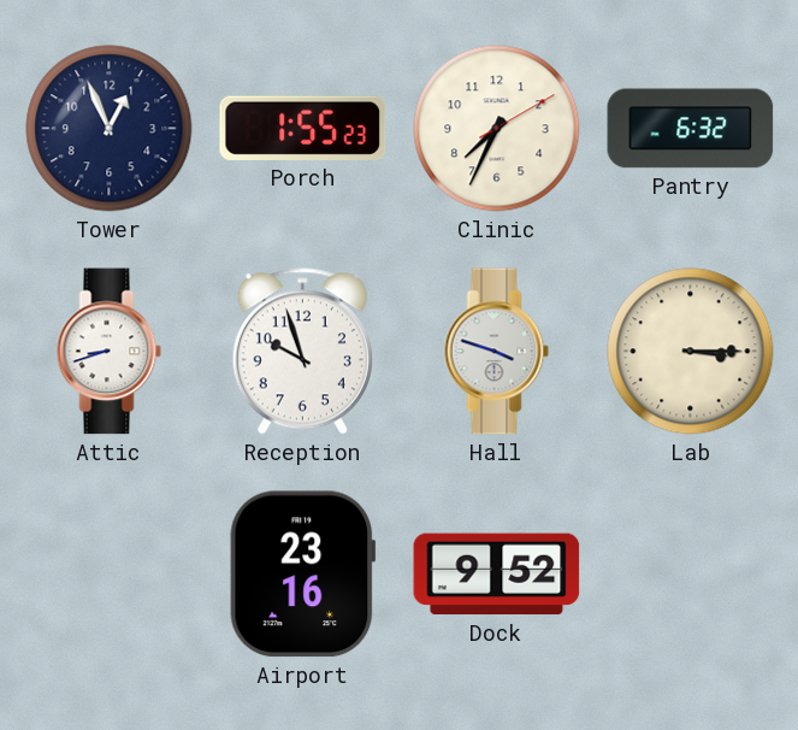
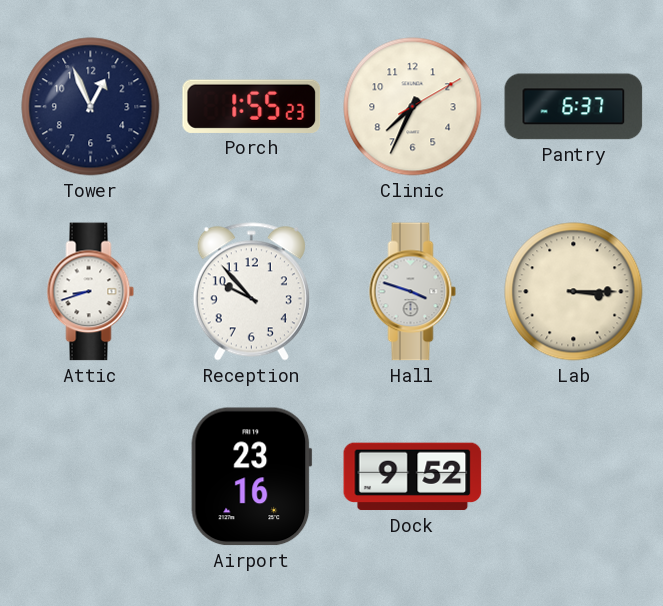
Pantry: 6:32 -> 6:37
Reception: 9:57 -> 9:53
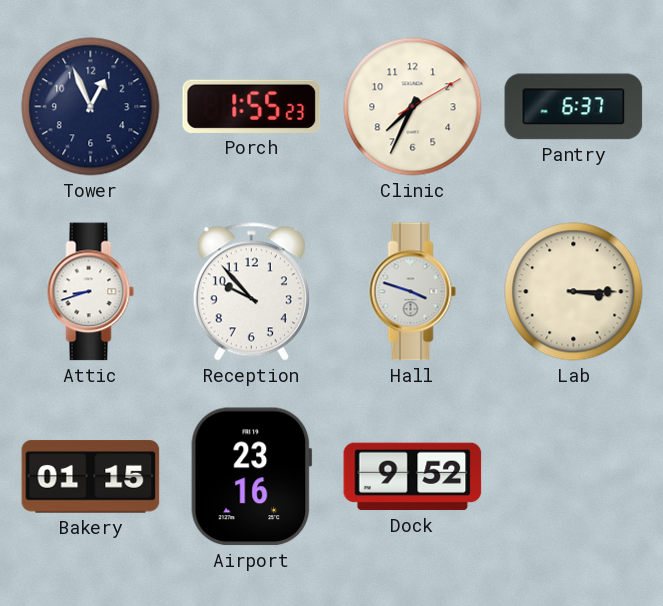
Bakery: none -> 01:15
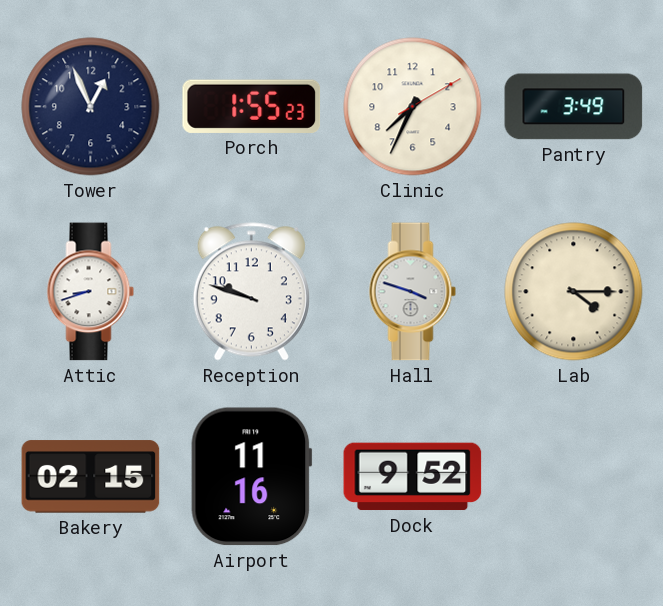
Pantry: 6:37 -> 3:49
Reception: 9:53 -> 9:48
Lab: 3:15 -> 4:15
Bakery: 01:15 -> 02:15
Airport: 23:16 -> 11:16
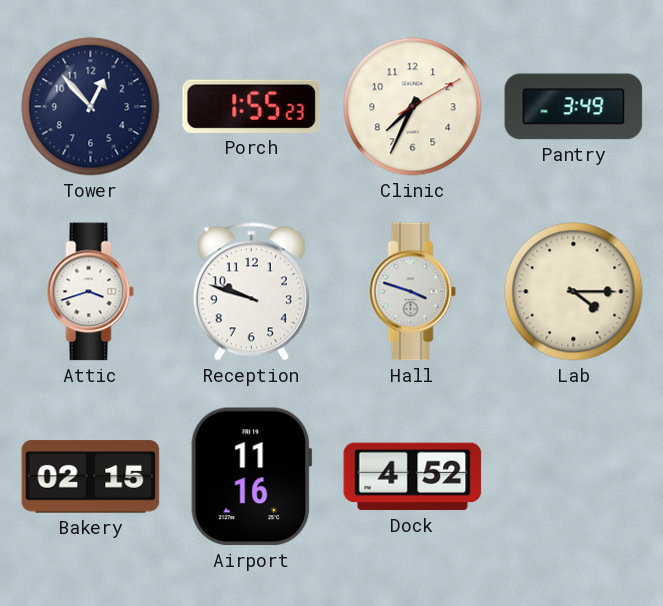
Tower: 12:56 -> 12:53
Attic: 8:42 -> 3:42
Dock: 9:52 -> 4:52
